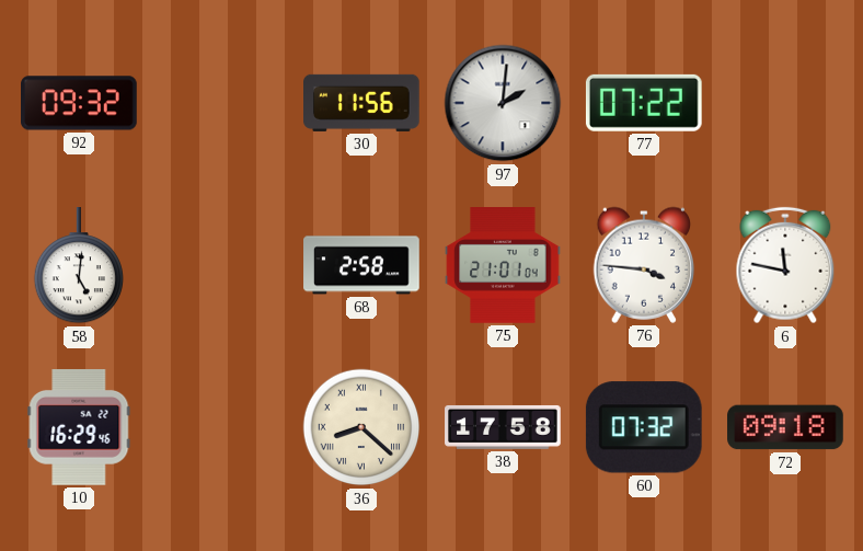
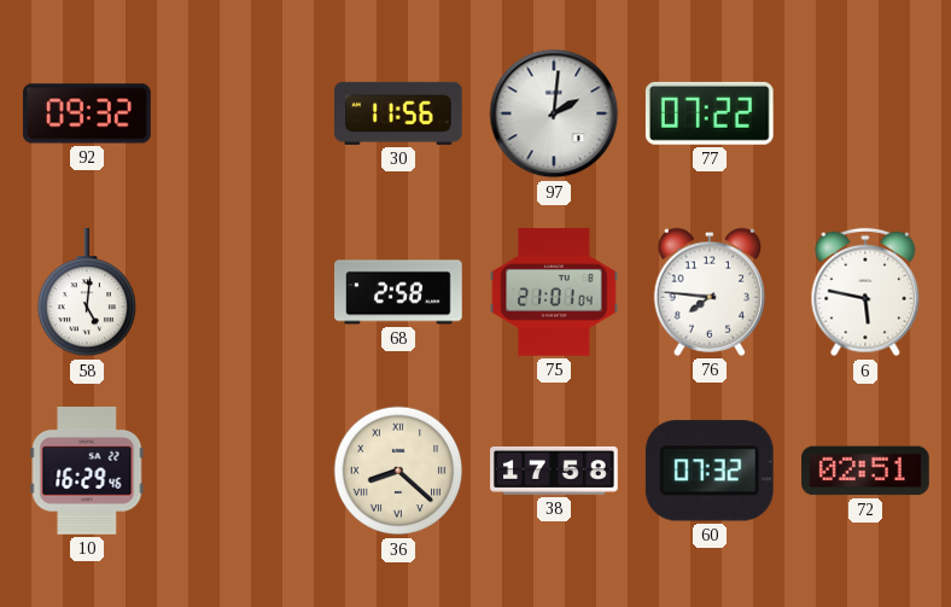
76: 3:46 -> 7:46
6: 11:47 -> 5:47
72: 09:18 -> 02:51
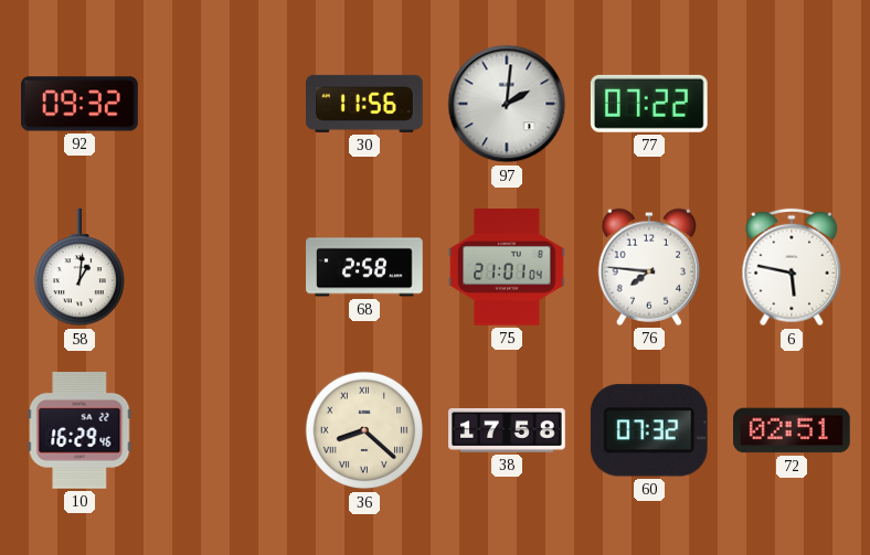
58: 5:01 -> 1:01
